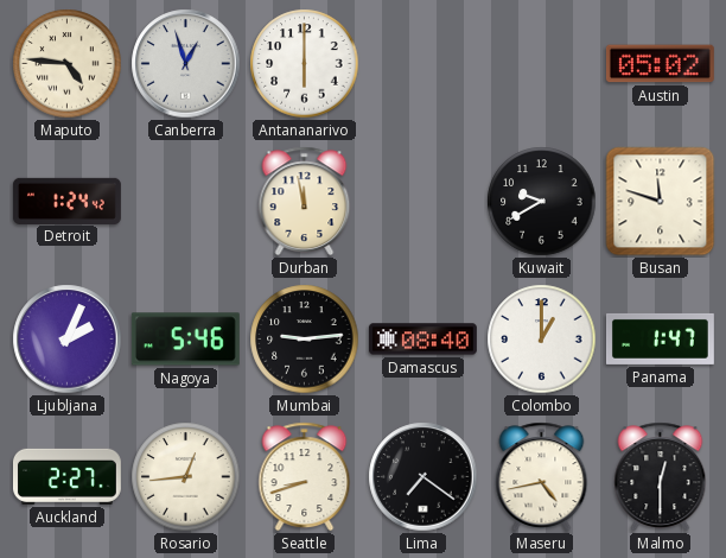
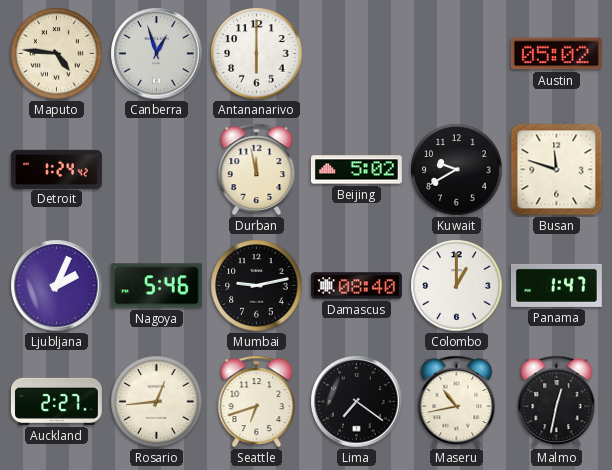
Beijing: none -> 5:02
Mumbai: 9:14 -> 9:13
Seattle: 8:42 -> 6:42
Maseru: 4:43 -> 10:43
Malmo: 12:30 -> 12:32
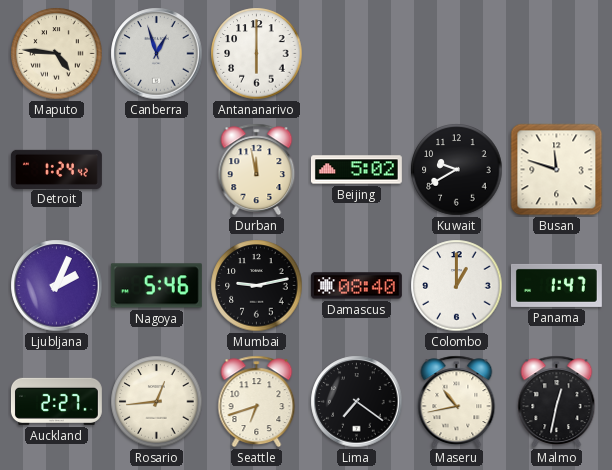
Austin: 05:02 -> none
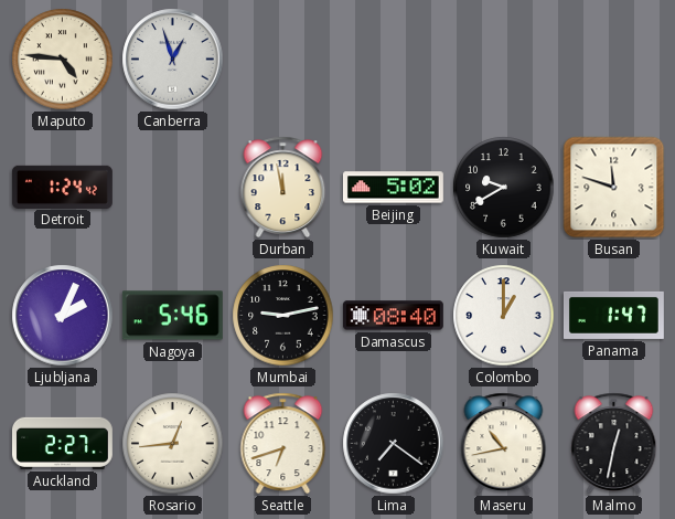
Antananarivo: 6:00 -> none
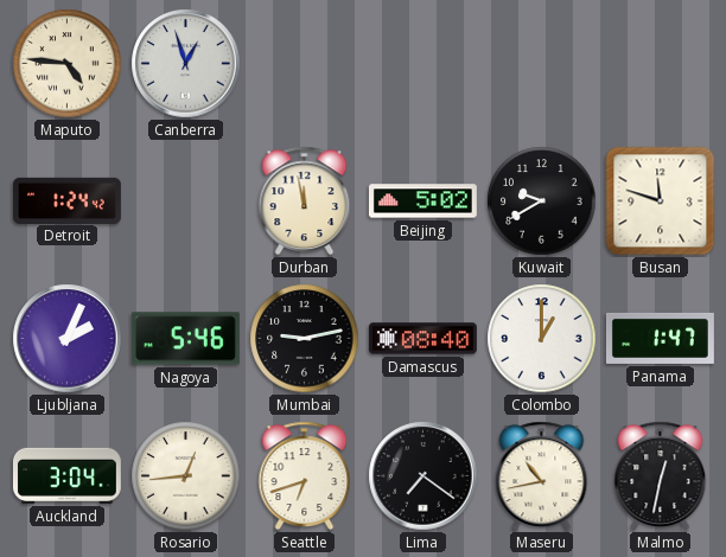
Auckland: 2:27 -> 3:04
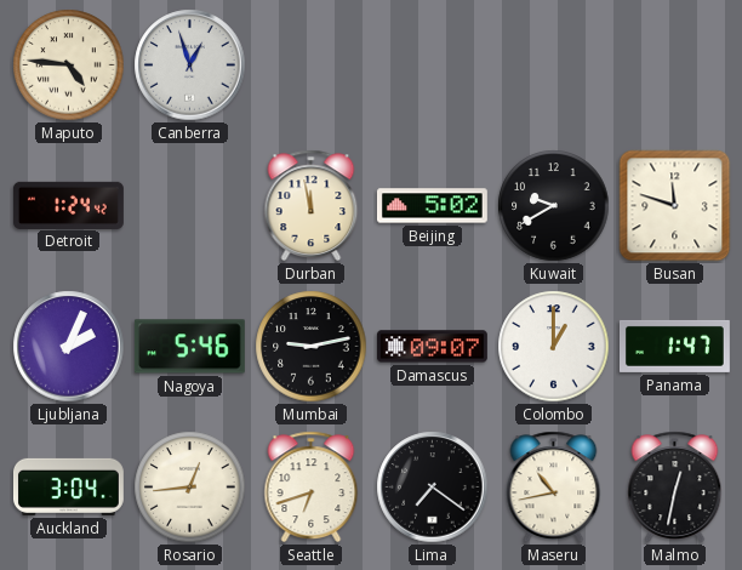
Damascus: 08:40 -> 09:07
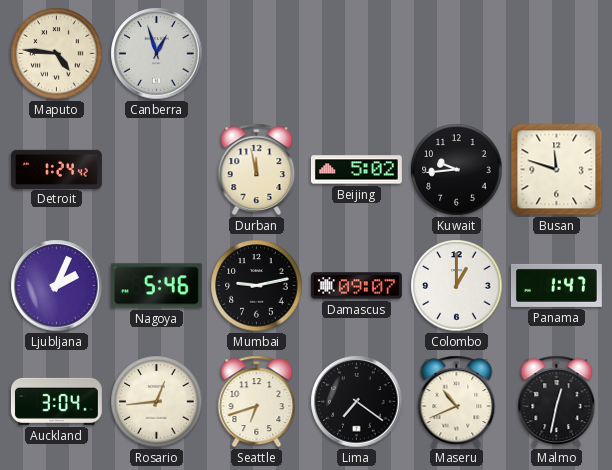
Kuwait: 9:40 -> 9:44
Maseru: 10:43 -> 10:41
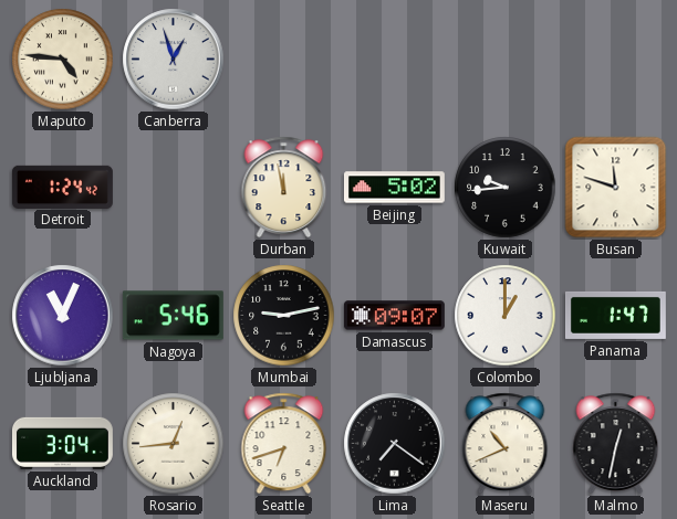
Ljubljana: 2:04 -> 11:04
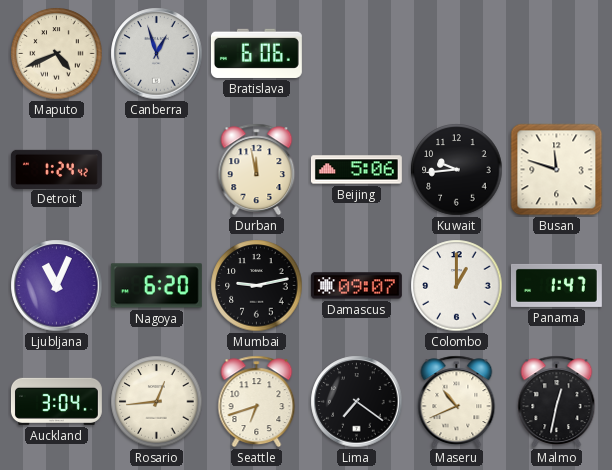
Maputo: 4:46 -> 4:41
Bratislava: none -> 6:06
Beijing: 5:02 -> 5:06
Nagoya: 5:46 -> 6:20
